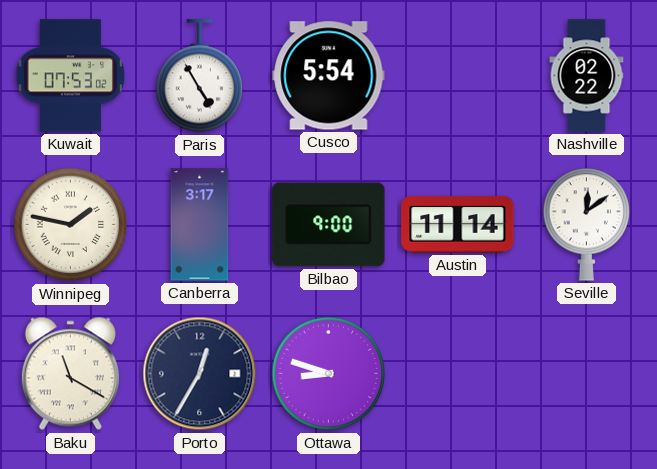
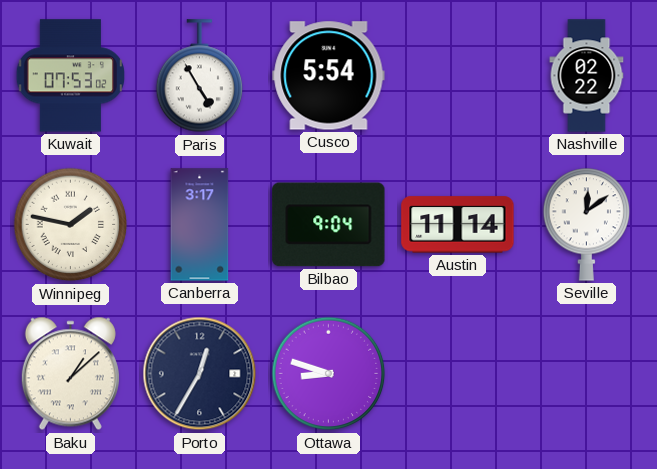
Bilbao: 9:00 -> 9:04
Baku: 11:20 -> 1:08
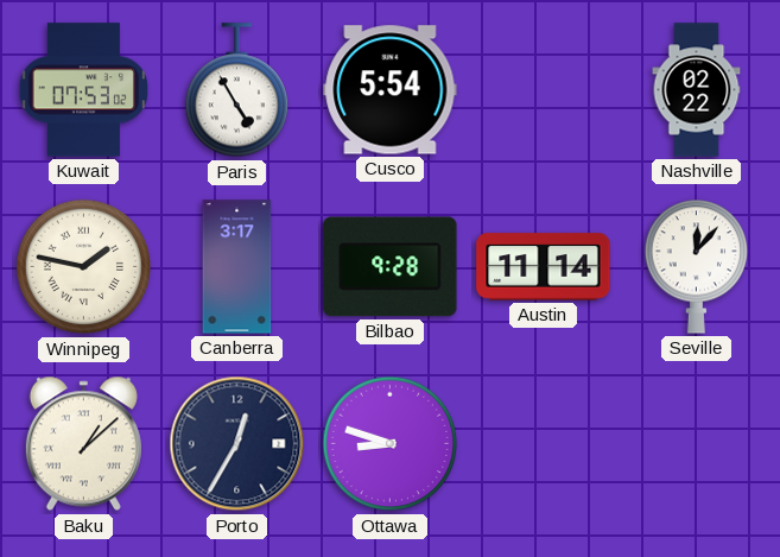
Bilbao: 9:04 -> 9:28
Seville: 12:09 -> 12:07
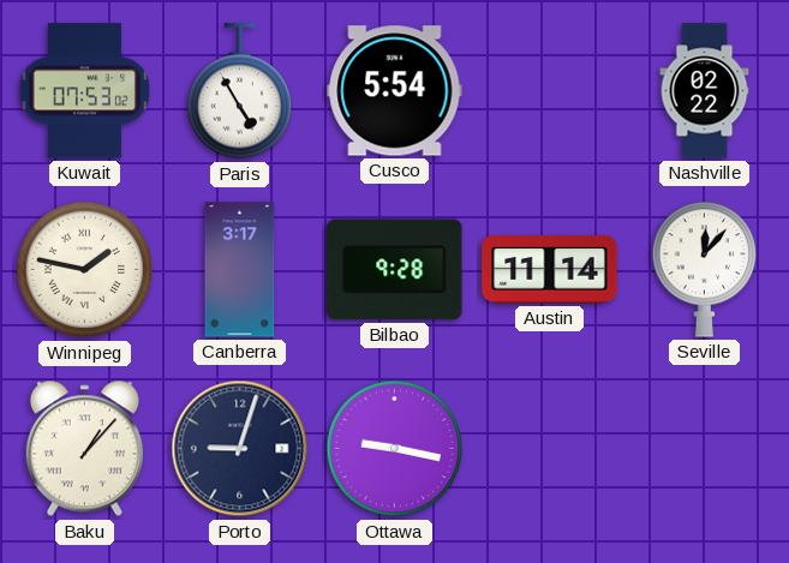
Baku: 1:08 -> 1:07
Porto: 12:35 -> 9:03
Ottawa: 8:48 -> 9:17
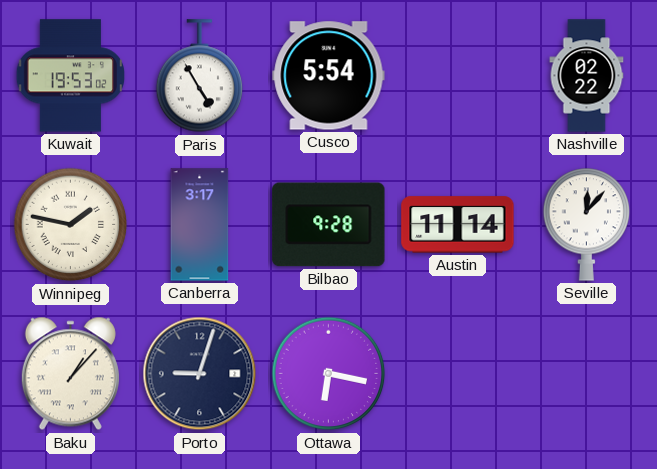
Kuwait: 07:53 -> 19:53
Ottawa: 9:17 -> 6:17
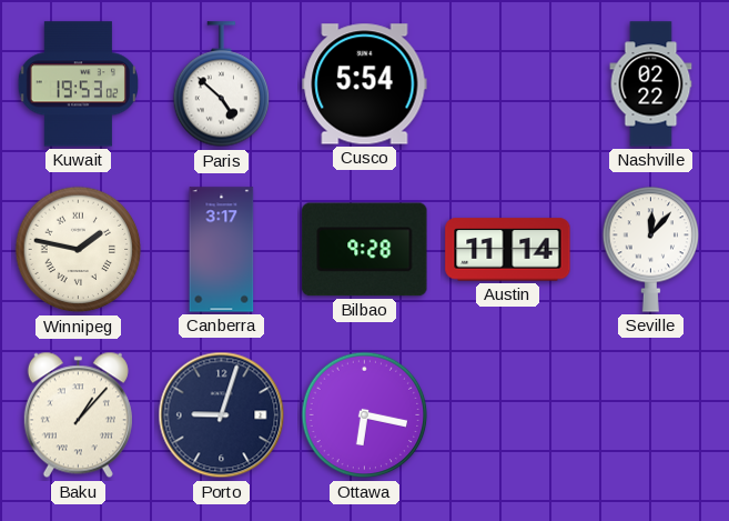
Paris: 4:55 -> 4:52
